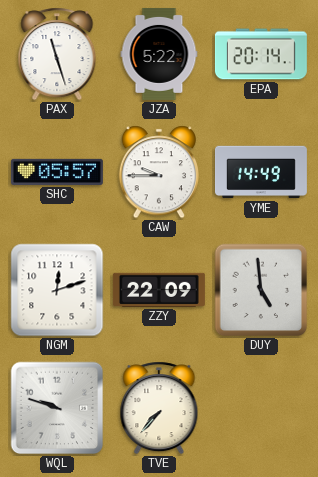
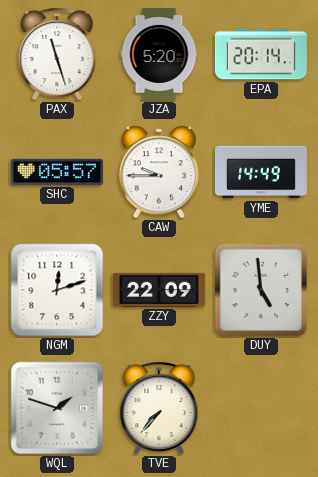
JZA: 5:22 -> 5:20
WQL: 9:48 -> 1:48
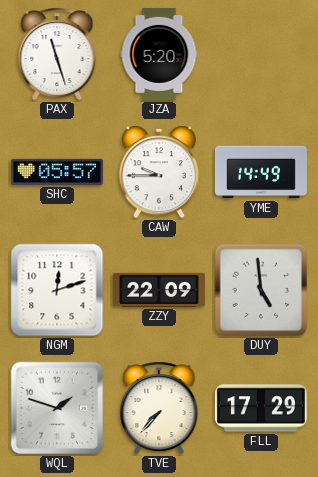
EPA: 20:14 -> none
FLL: none -> 17:29
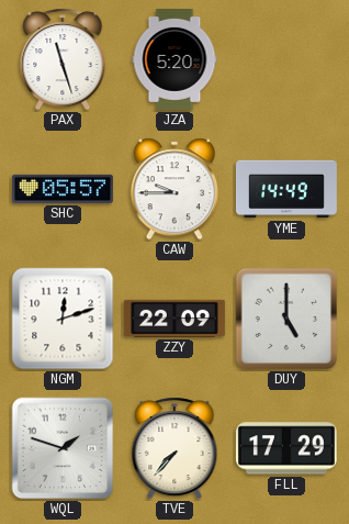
DUY: 4:59 -> 5:00
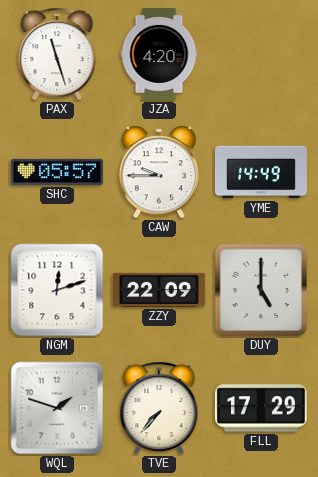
JZA: 5:20 -> 4:20
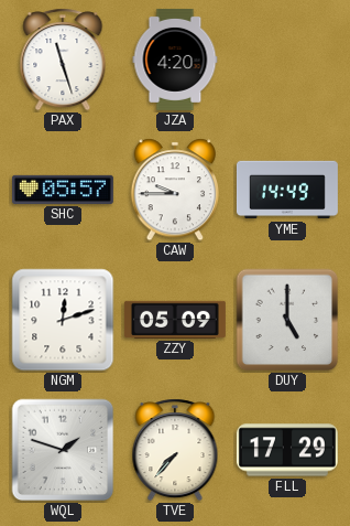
ZZY: 22:09 -> 05:09
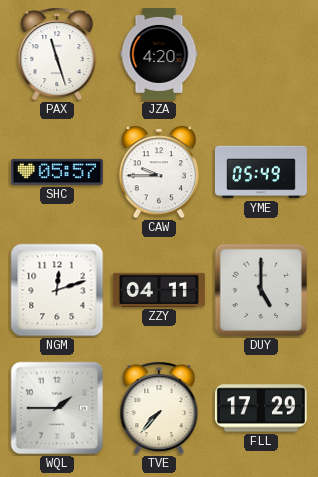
YME: 14:49 -> 05:49
ZZY: 05:09 -> 04:11
WQL: 1:48 -> 1:45
